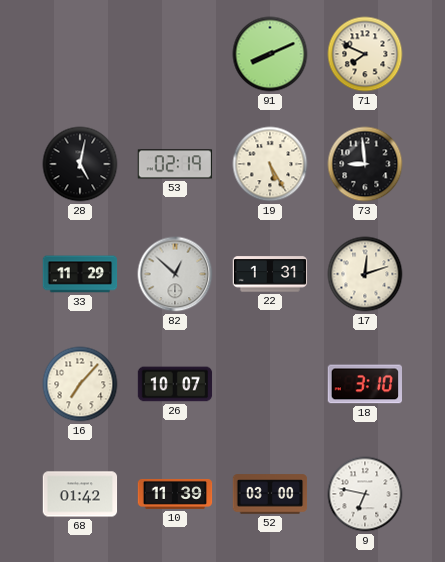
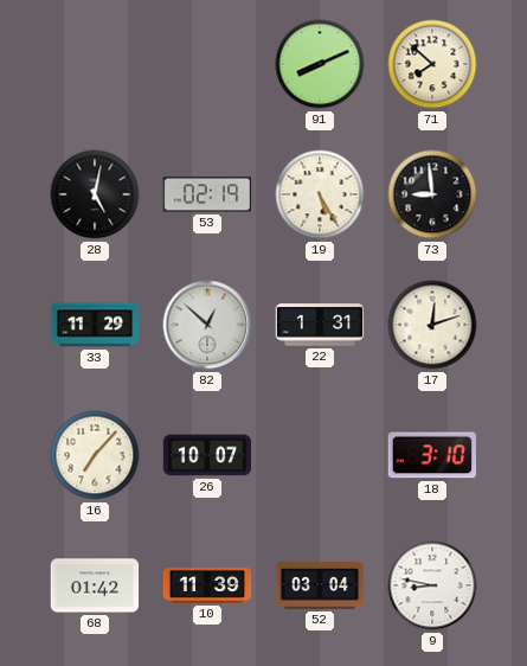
71: 7:49 -> 7:52
52: 03:00 -> 03:04
9: 6:47 -> 8:47
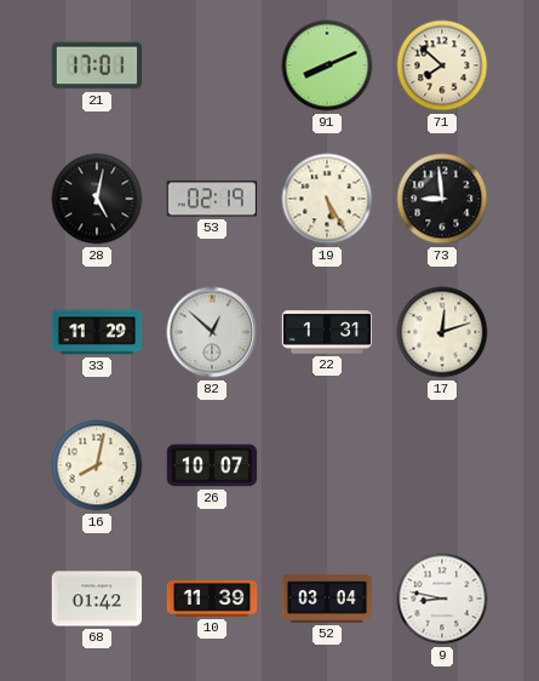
21: none -> 17:01
16: 7:07 -> 8:02
18: 3:10 -> none
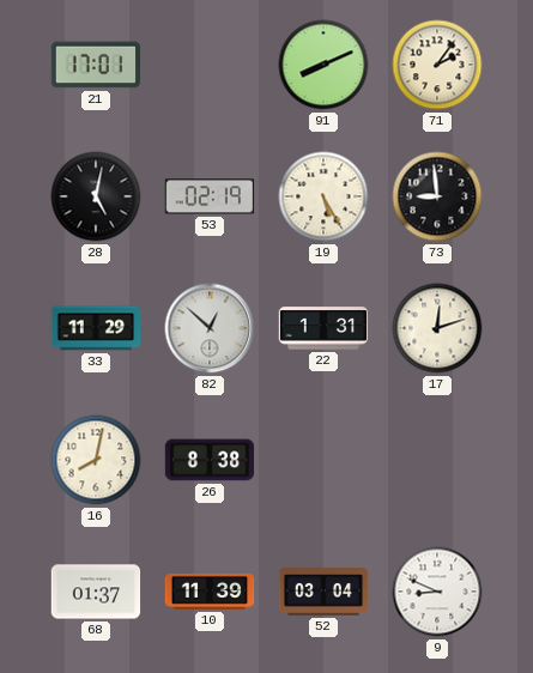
71: 7:52 -> 2:06
26: 10:07 -> 8:38
68: 01:42 -> 01:37
9: 8:47 -> 8:49
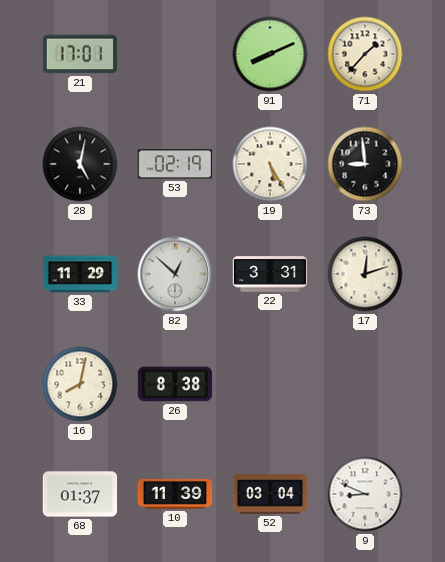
71: 2:06 -> 1:37
22: 1:31 -> 3:31
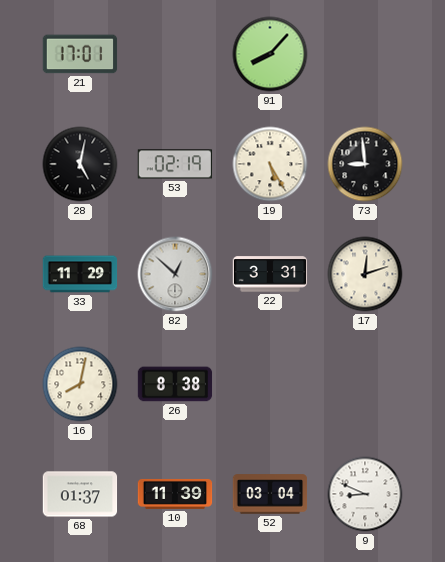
91: 8:11 -> 8:07
71: 1:37 -> none
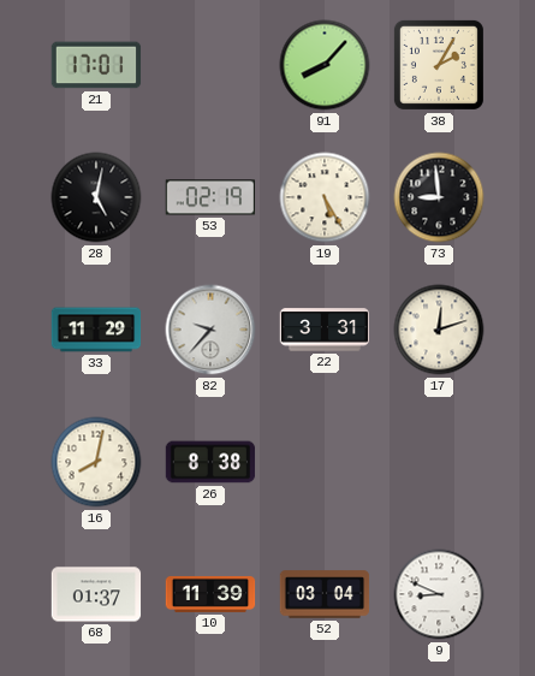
38: none -> 2:05
82: 12:52 -> 9:37
